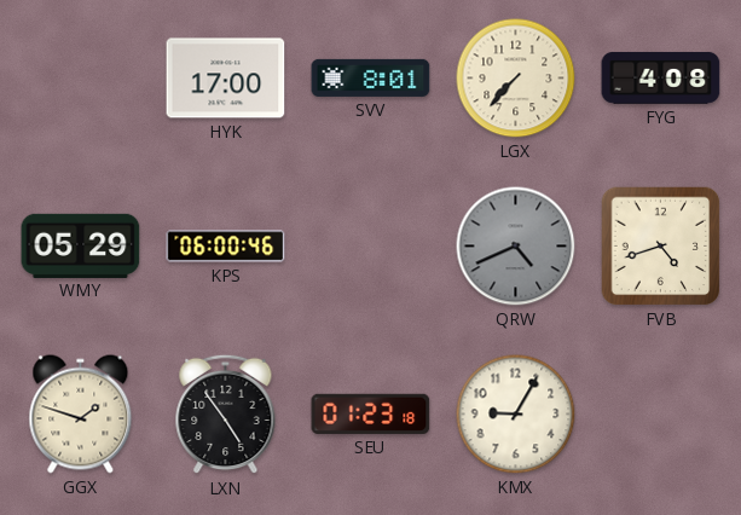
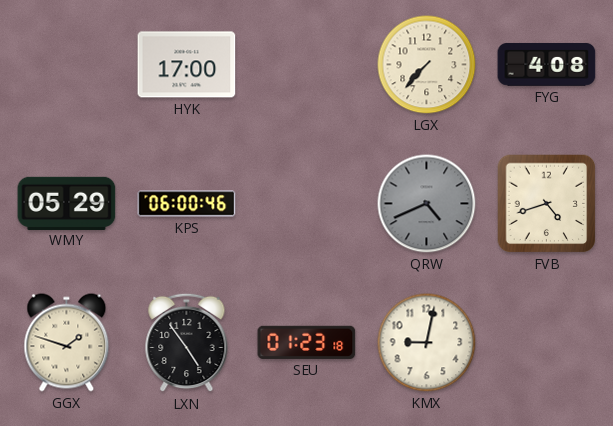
SVV: 8:01 -> none
KMX: 9:05 -> 9:02
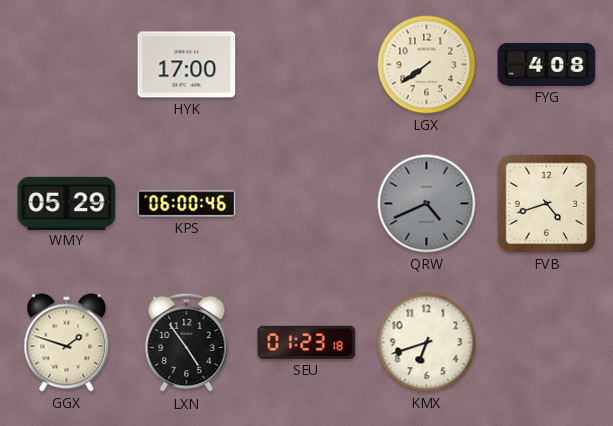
LGX: 7:37 -> 7:39
KMX: 9:02 -> 6:42
